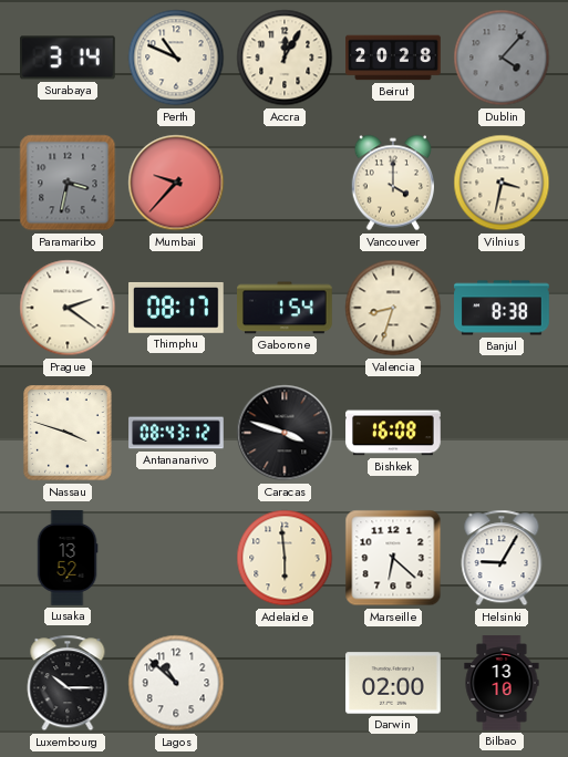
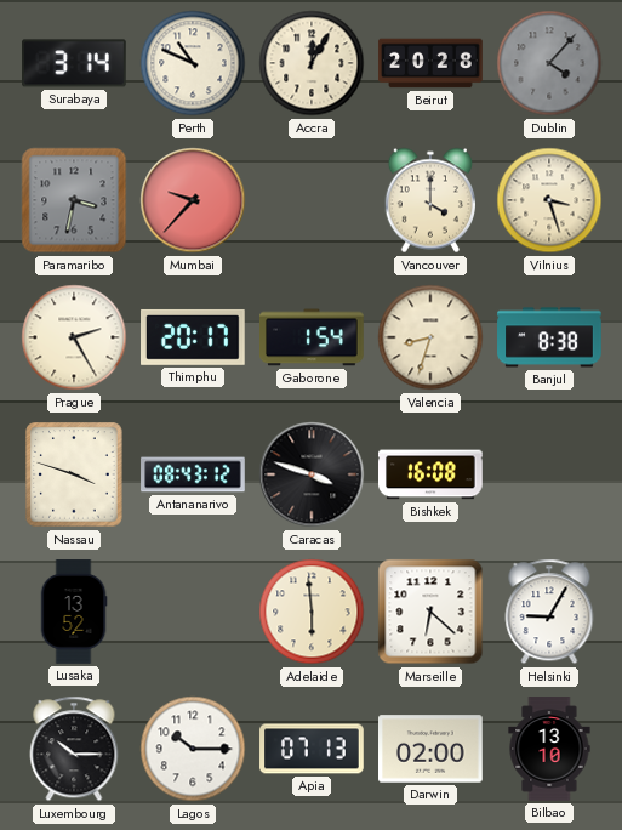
Vilnius: 3:32 -> 3:27
Prague: 2:21 -> 2:25
Thimphu: 08:17 -> 20:17
Lagos: 10:52 -> 10:15
Apia: none -> 07:13
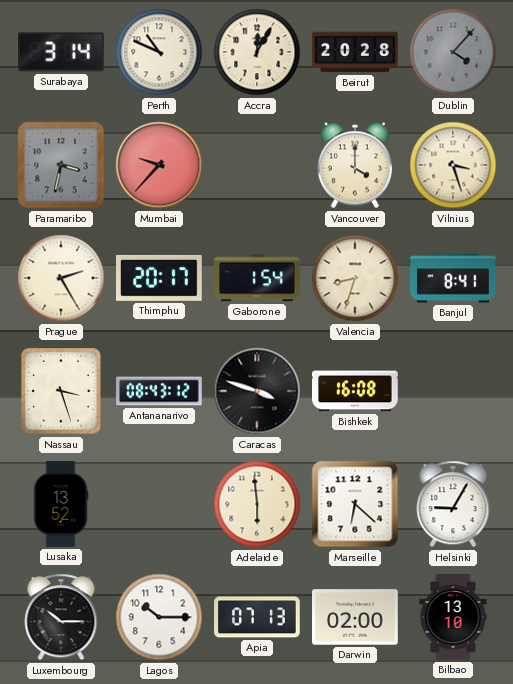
Banjul: 8:38 -> 8:41
Nassau: 3:48 -> 3:27
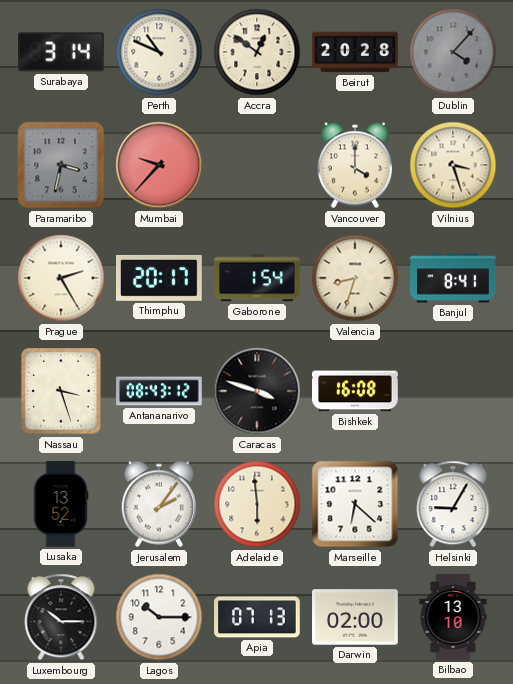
Accra: 12:05 -> 12:51
Jerusalem: none -> 2:06
